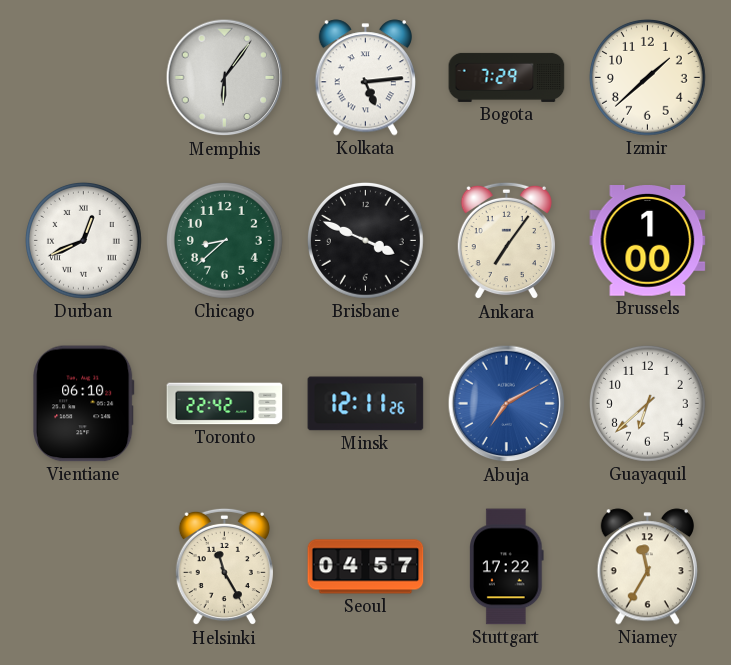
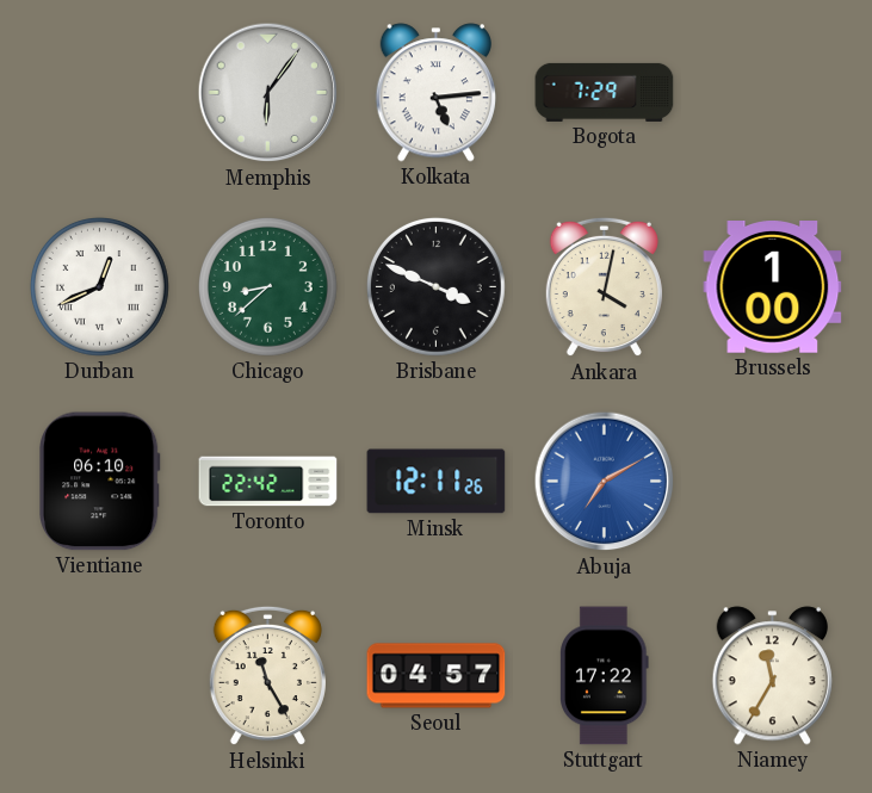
Izmir: 1:38 -> none
Ankara: 7:06 -> 4:02
Guayaquil: 6:38 -> none
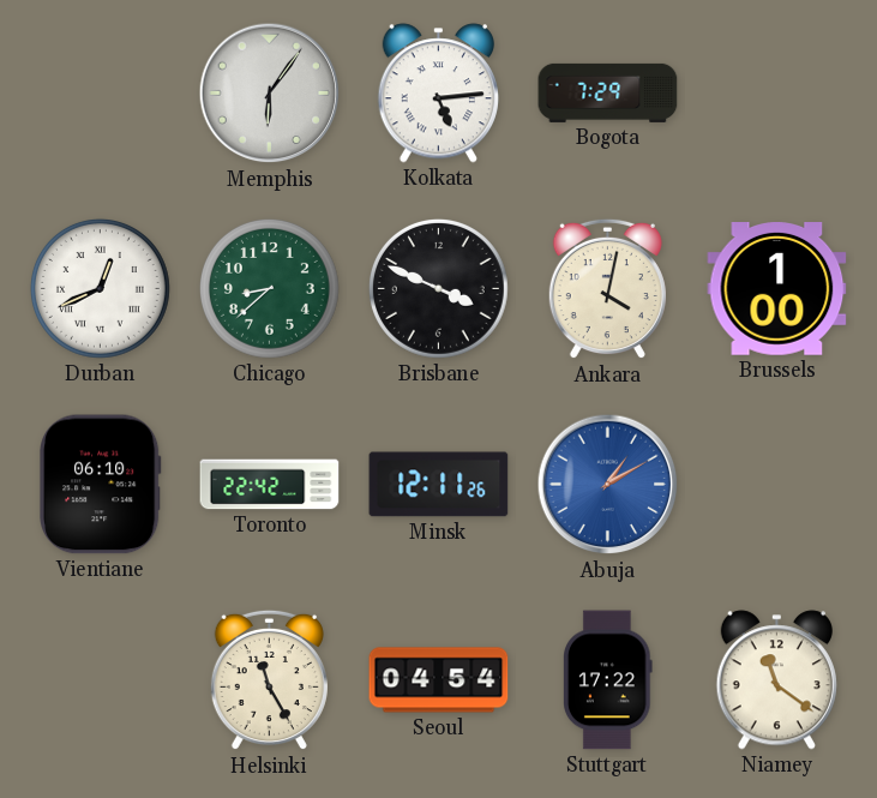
Abuja: 7:10 -> 1:10
Seoul: 04:57 -> 04:54
Niamey: 11:35 -> 11:21
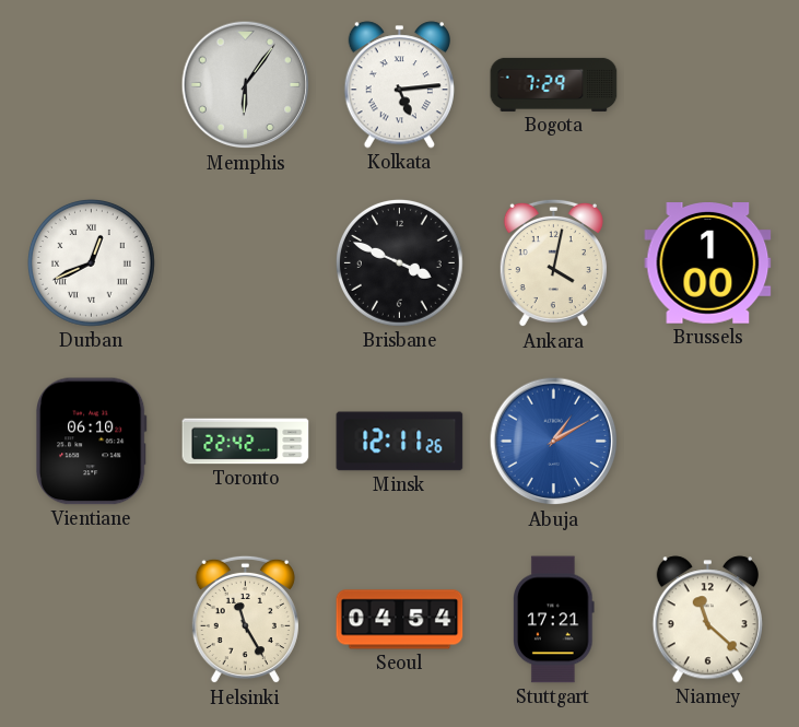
Chicago: 8:38 -> none
Stuttgart: 17:22 -> 17:21
Niamey: 11:21 -> 11:22
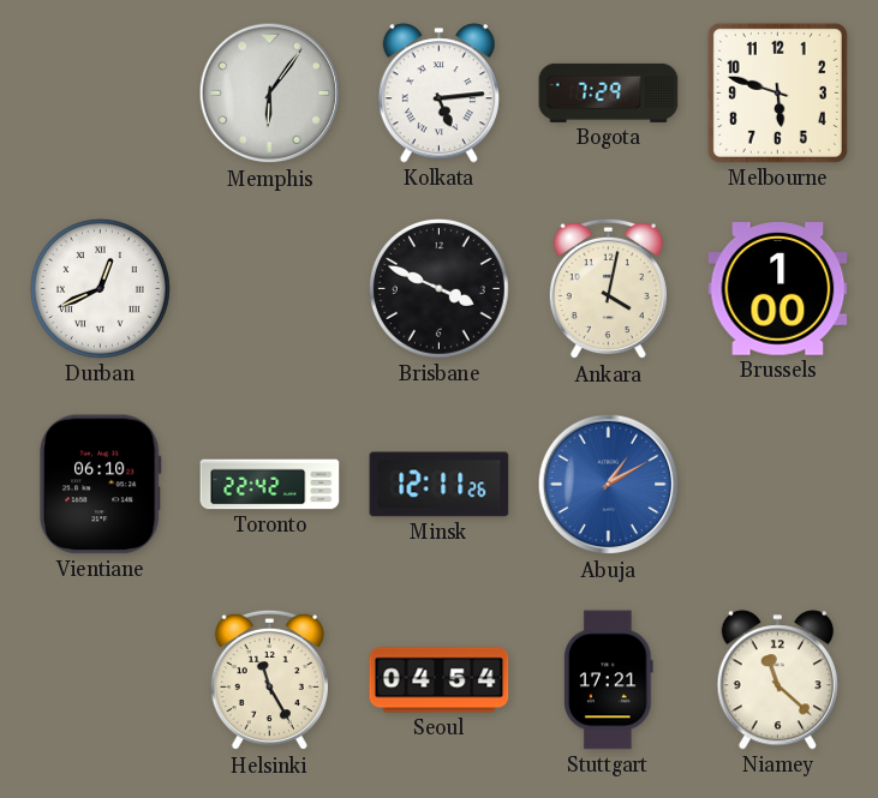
Melbourne: none -> 5:48
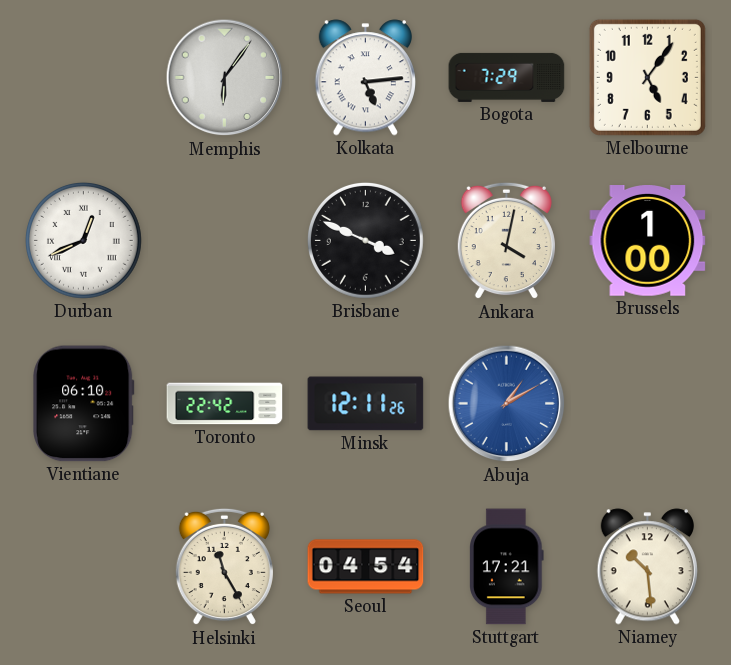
Melbourne: 5:48 -> 5:06
Niamey: 11:22 -> 10:29
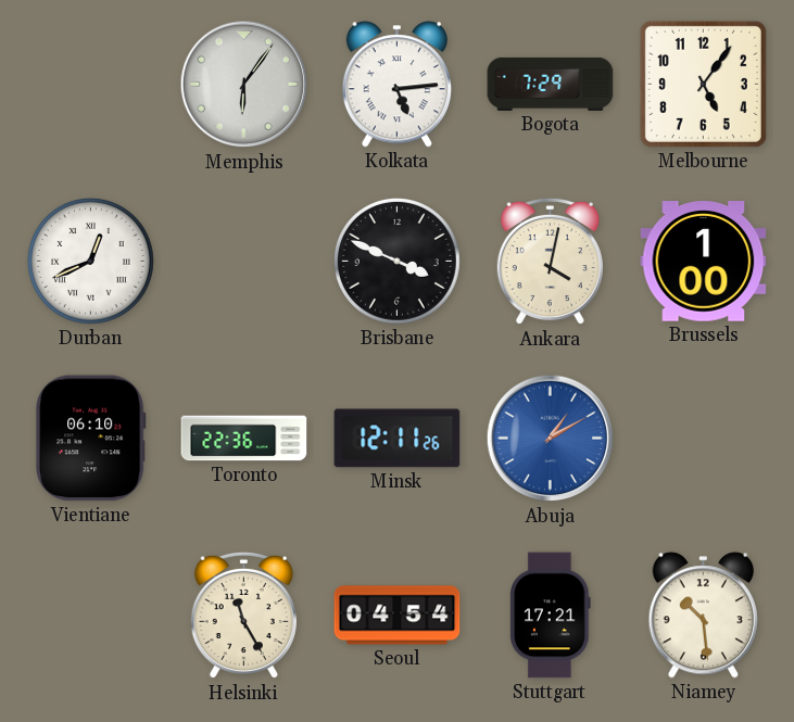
Toronto: 22:42 -> 22:36
